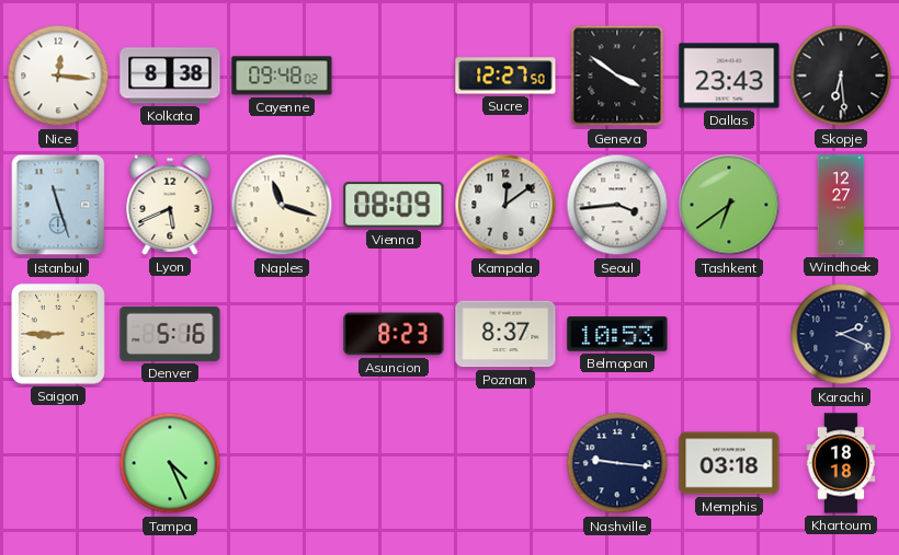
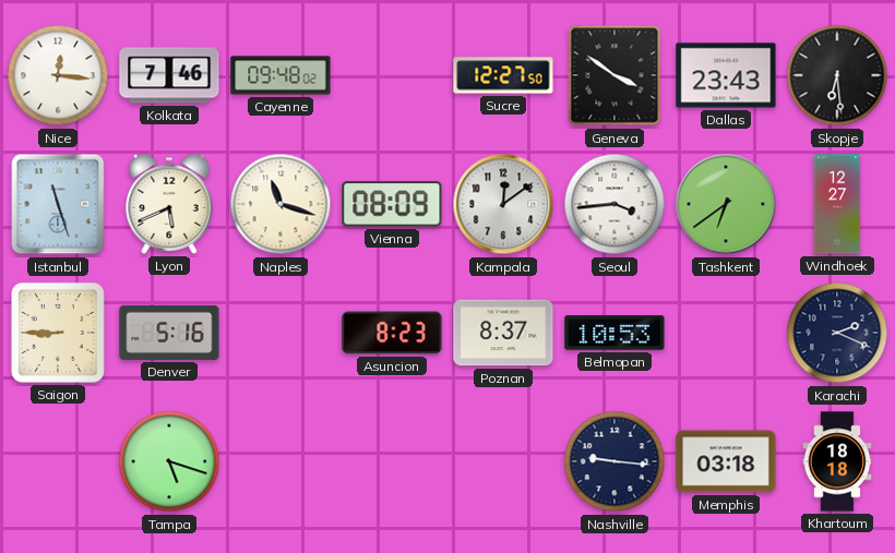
Kolkata: 8:38 -> 7:46
Tampa: 4:26 -> 5:18
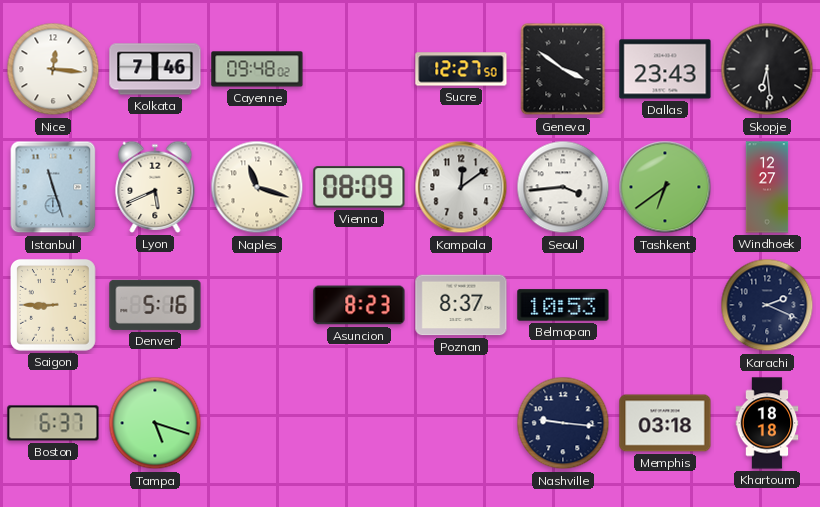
Boston: none -> 6:37
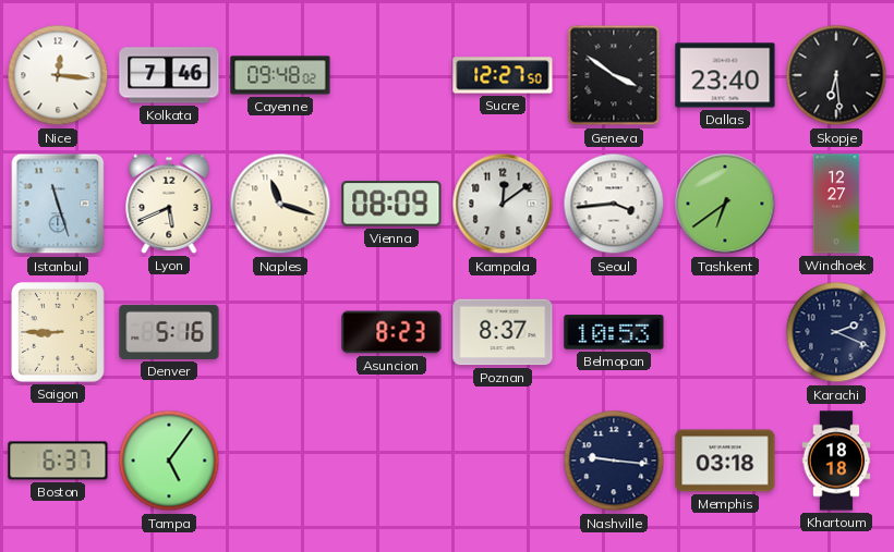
Dallas: 23:43 -> 23:40
Tampa: 5:18 -> 5:06
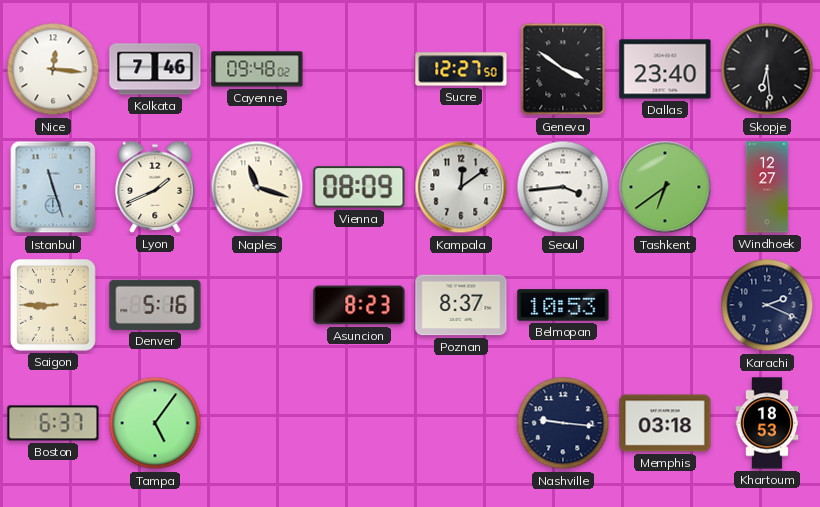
Lyon: 5:41 -> 1:41
Khartoum: 18:18 -> 18:53
